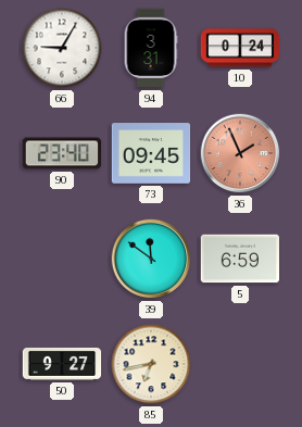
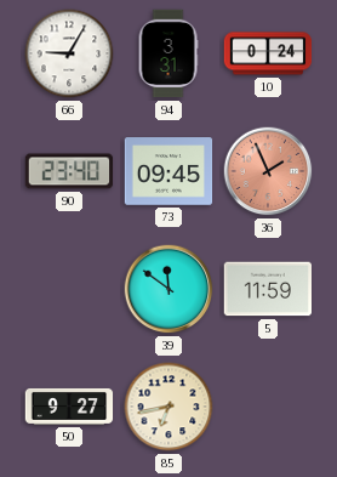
5: 6:59 -> 11:59
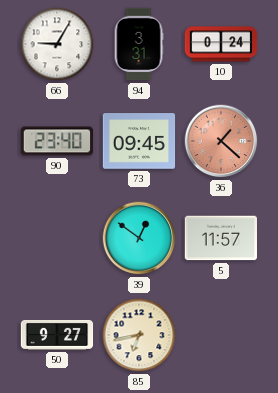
36: 1:56 -> 1:22
39: 11:51 -> 12:51
5: 11:59 -> 11:57
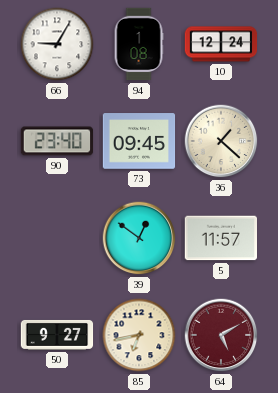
94: 3:31 -> 1:08
10: 0:24 -> 12:24
36 dial: salmon -> cream
64: none -> 5:10
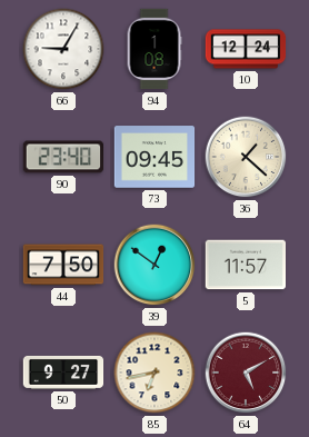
44: none -> 7:50
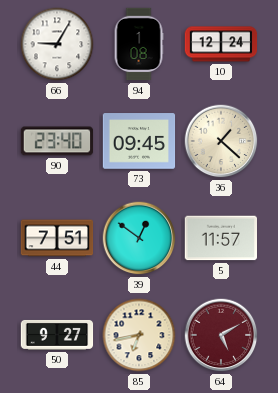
44: 7:50 -> 7:51
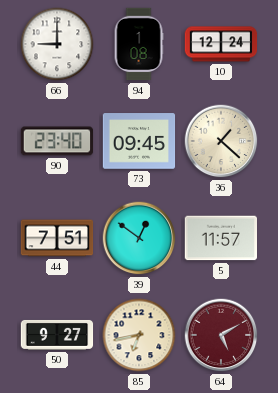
66: 9:05 -> 9:00
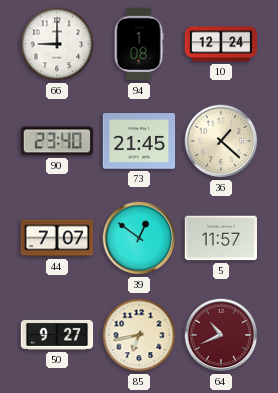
73: 09:45 -> 21:45
44: 7:51 -> 7:07
64: 5:10 -> 10:41
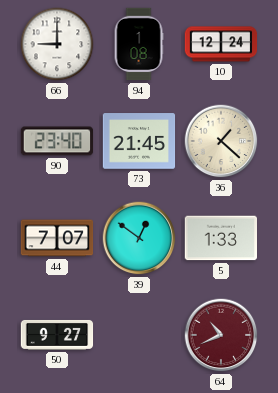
5: 11:57 -> 1:33
85: 6:43 -> none
